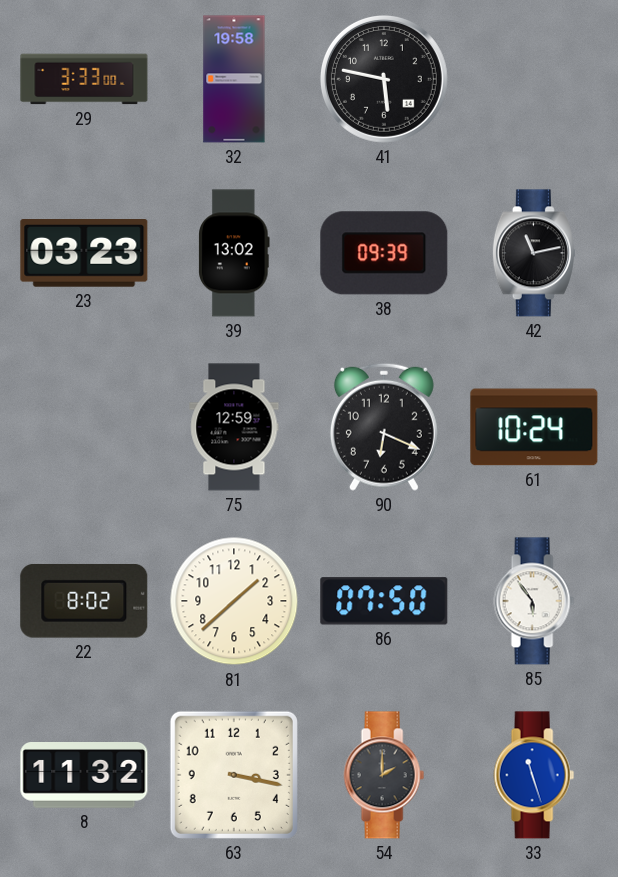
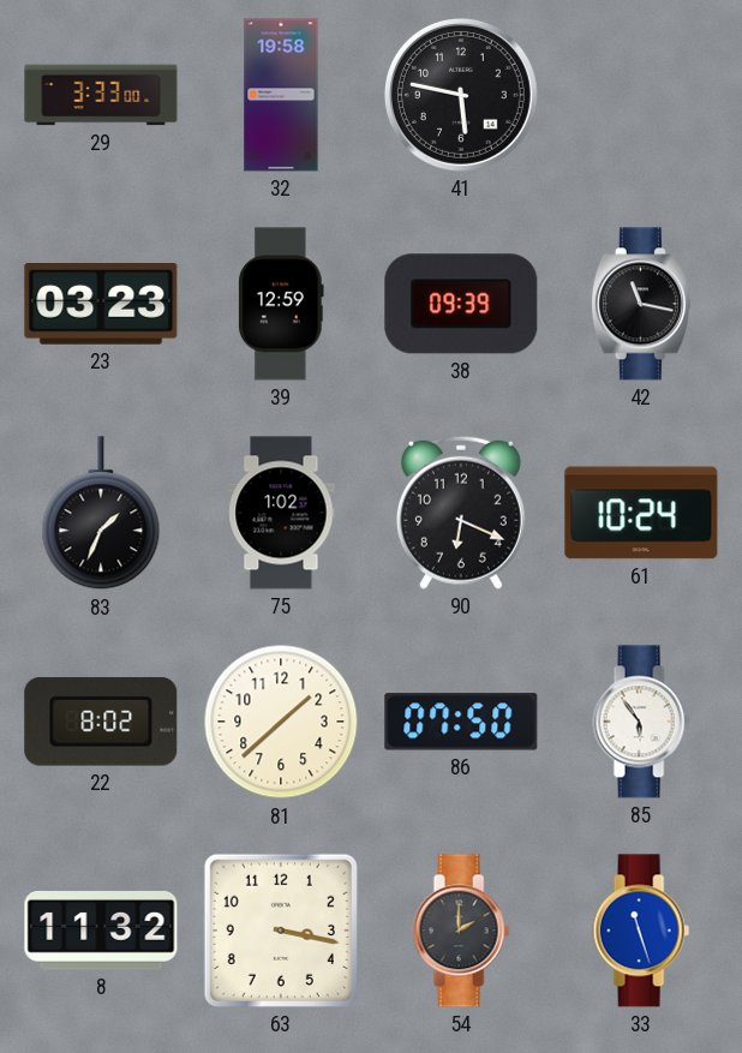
39: 13:02 -> 12:59
42: 11:13 -> 11:17
83: none -> 1:34
75: 12:59 -> 1:02
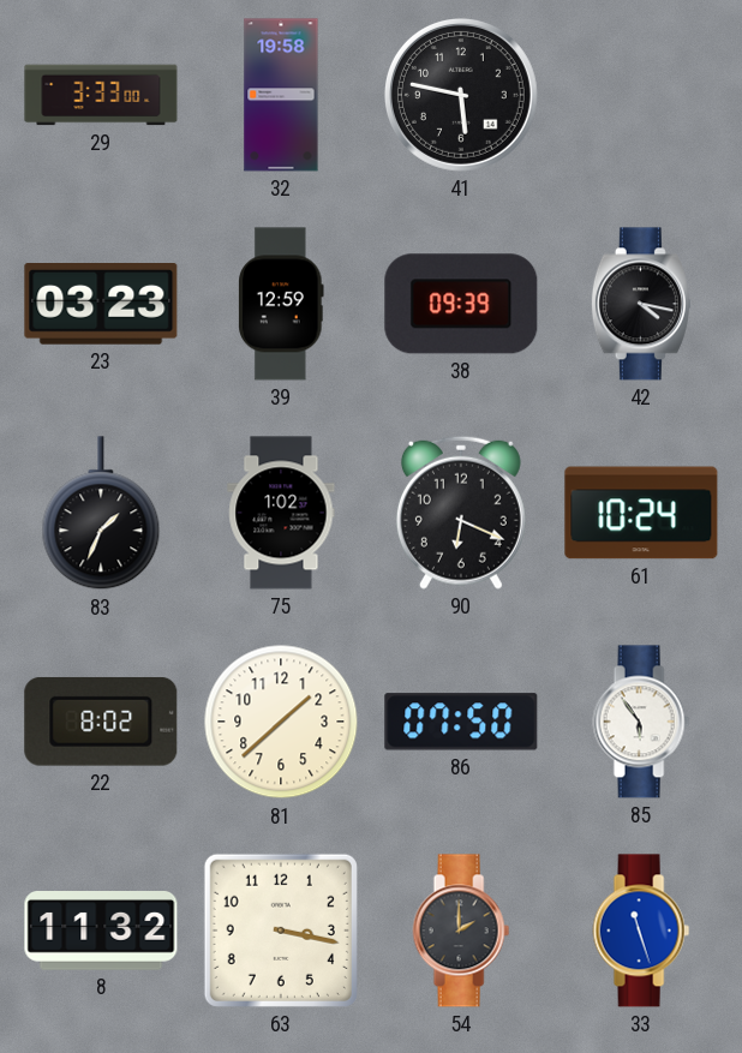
42: 11:17 -> 4:17
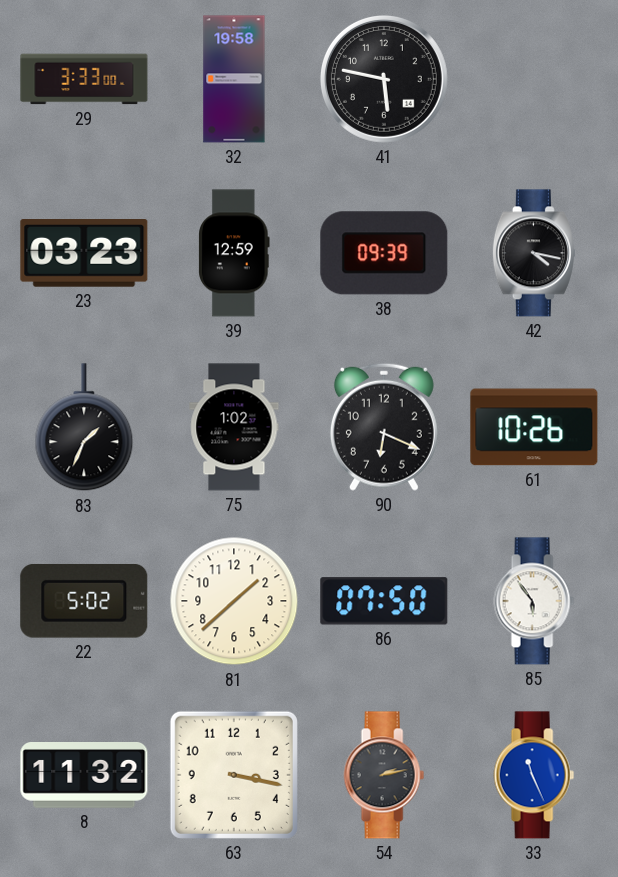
61: 10:24 -> 10:26
22: 8:02 -> 5:02
54: 2:00 -> 2:13
33: 11:27 -> 11:26
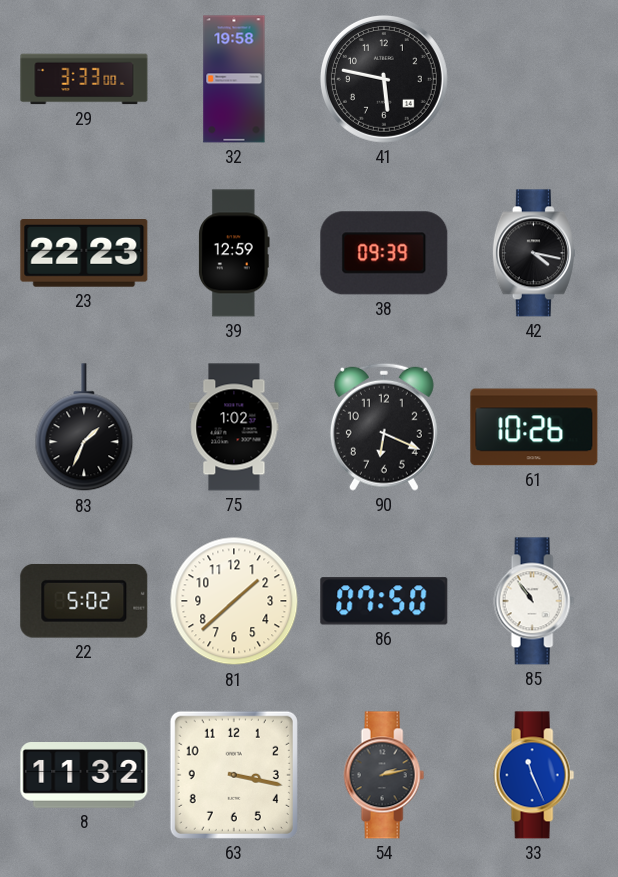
23: 03:23 -> 22:23
85: 5:54 -> 10:54
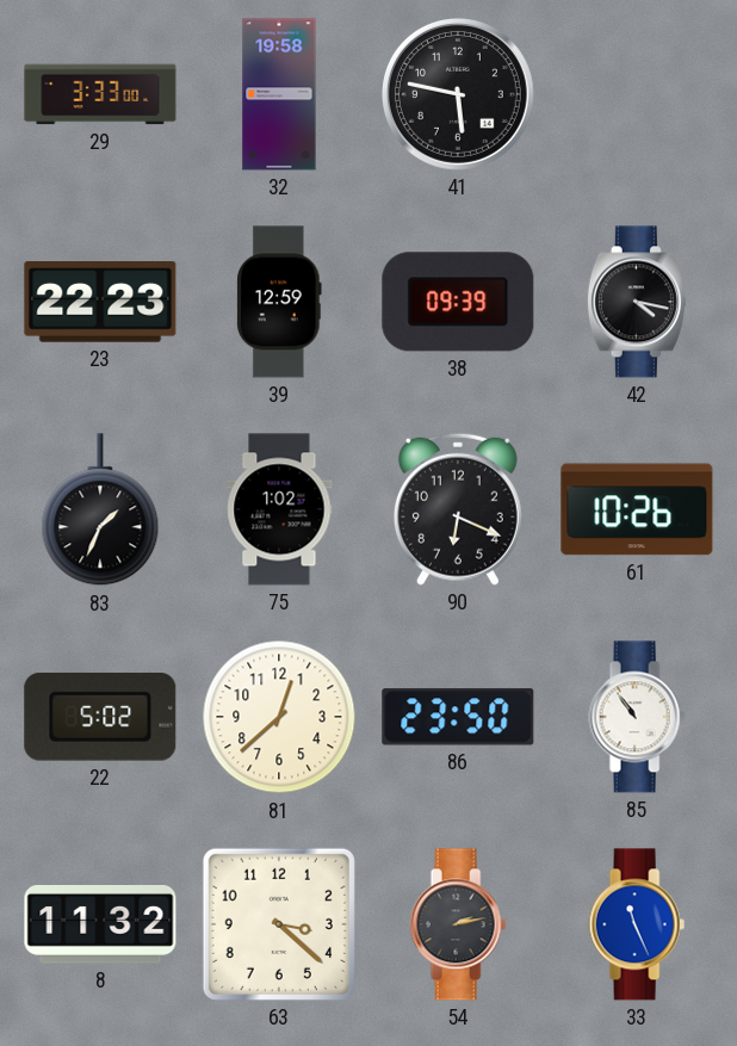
81: 1:38 -> 12:38
86: 07:50 -> 23:50
63: 3:17 -> 3:22
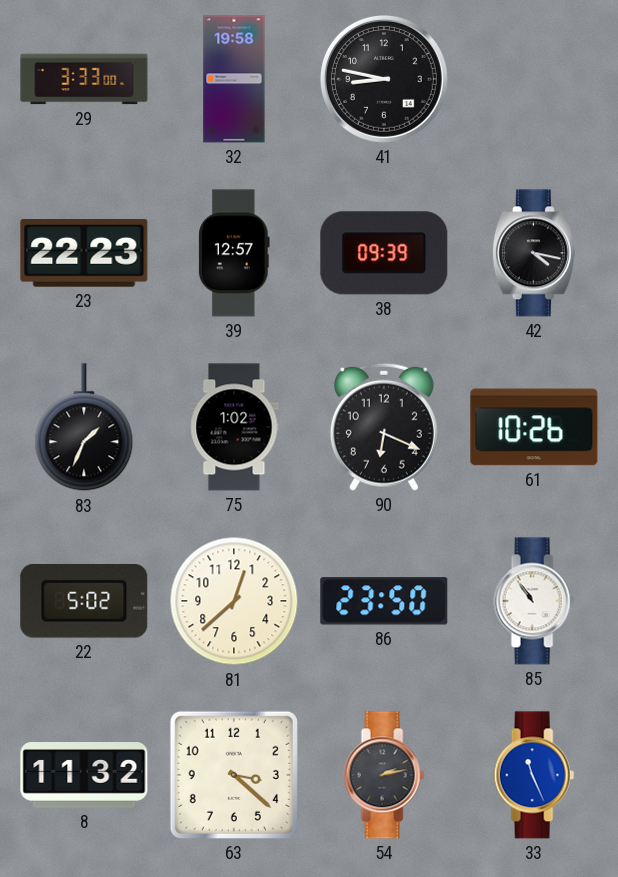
41: 5:47 -> 8:47
39: 12:59 -> 12:57
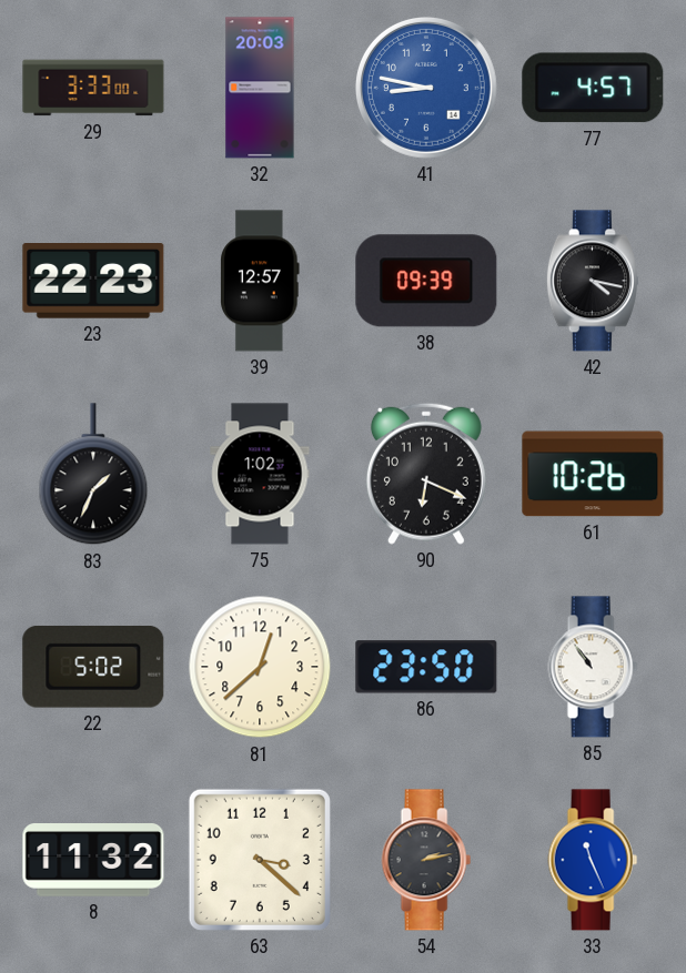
32: 19:58 -> 20:03
41 dial: black -> blue
77: none -> 4:57
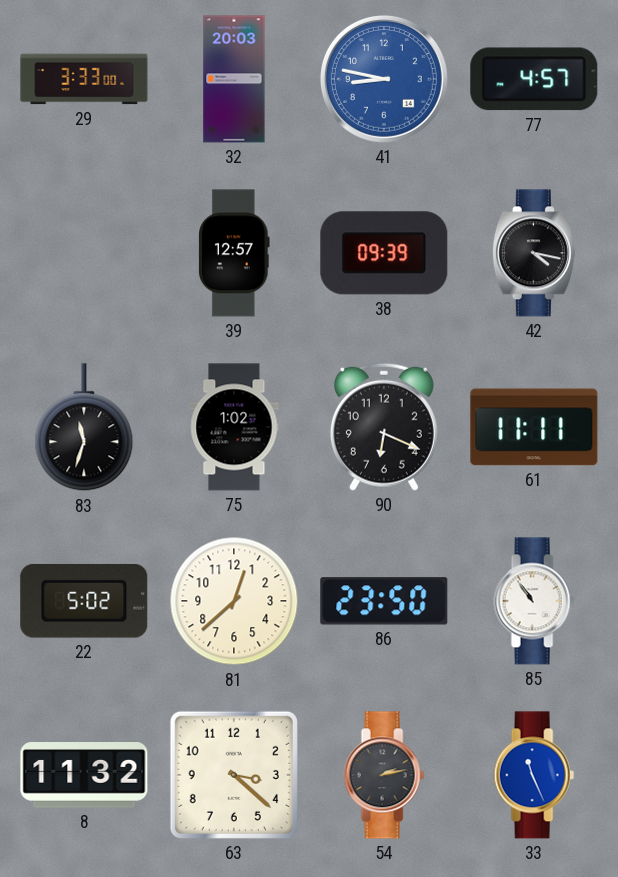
23: 22:23 -> none
83: 1:34 -> 11:33
61: 10:26 -> 11:11
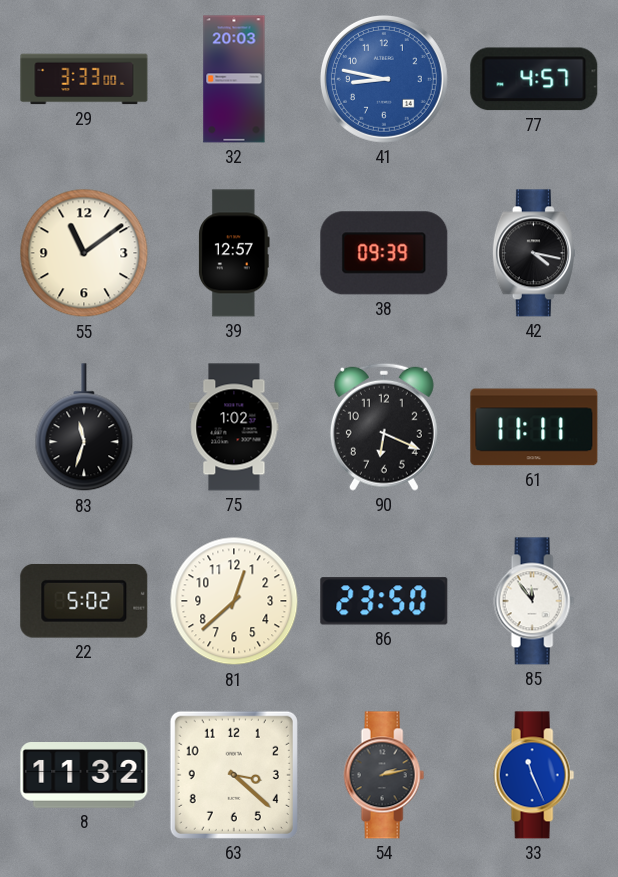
55: none -> 11:09
85: 10:54 -> 11:54
